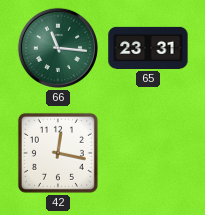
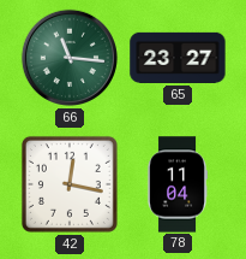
65: 23:31 -> 23:27
78: none -> 11:04
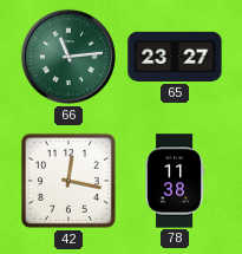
66: 11:16 -> 11:14
78: 11:04 -> 11:38
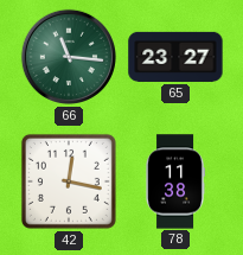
66: 11:14 -> 11:16
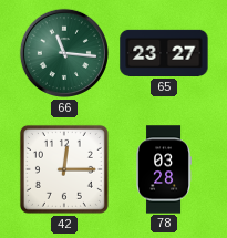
42: 12:17 -> 12:15
78: 11:38 -> 03:28
